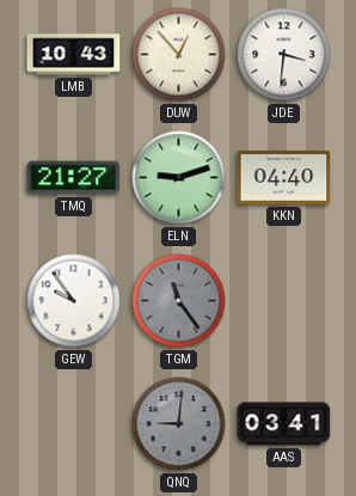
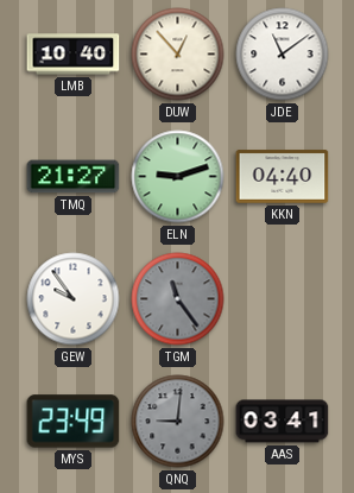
LMB: 10:43 -> 10:40
JDE: 3:31 -> 11:09
MYS: none -> 23:49
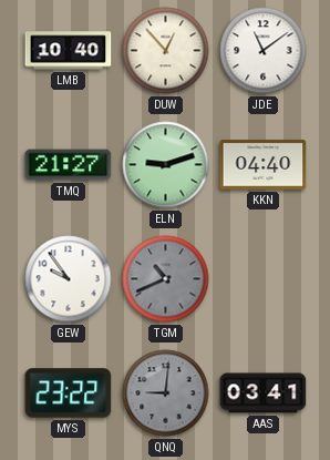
TGM: 11:24 -> 10:41
MYS: 23:49 -> 23:22
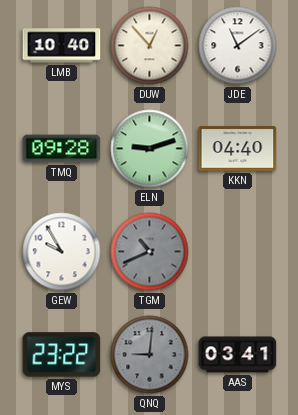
TMQ: 21:27 -> 09:28
GEW: 9:54 -> 9:55
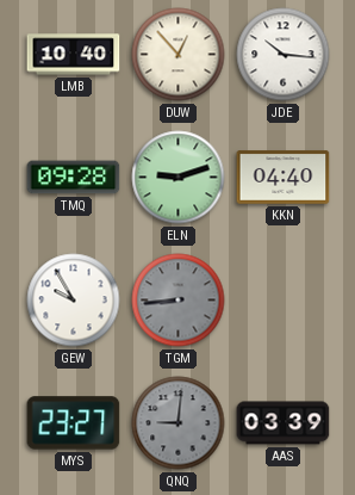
JDE: 11:09 -> 10:16
TGM: 10:41 -> 8:44
MYS: 23:22 -> 23:27
AAS: 03:41 -> 03:39
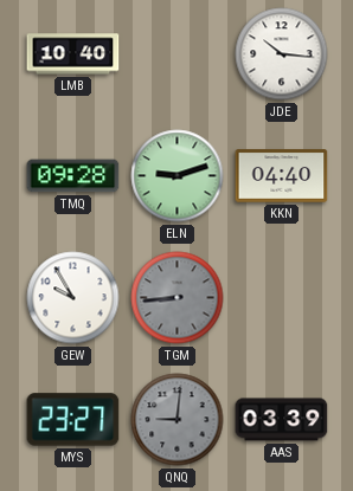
DUW: 12:53 -> none
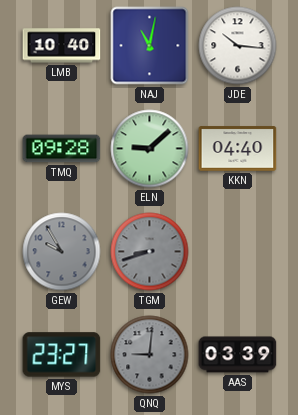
NAJ: none -> 11:02
ELN: 9:12 -> 9:08
GEW dial: white -> grey
TGM: 8:44 -> 8:42
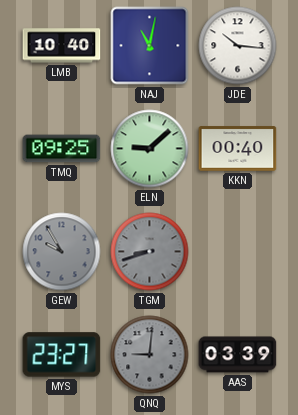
TMQ: 09:28 -> 09:25
KKN: 04:40 -> 00:40
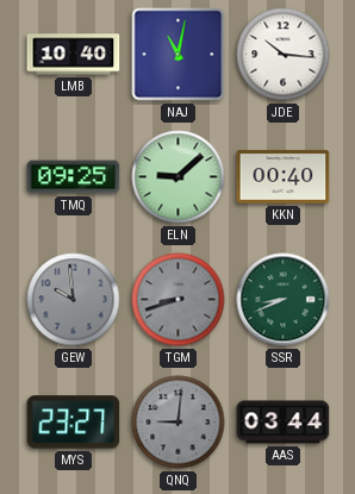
GEW: 9:55 -> 9:59
SSR: none -> 8:41
AAS: 03:39 -> 03:44
